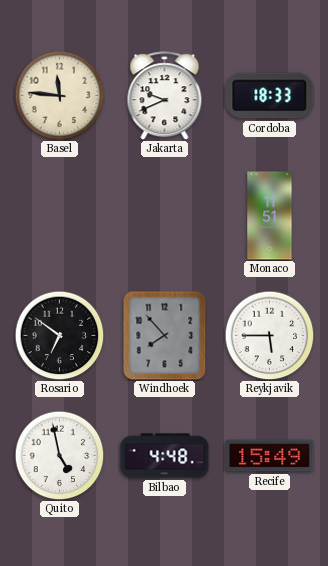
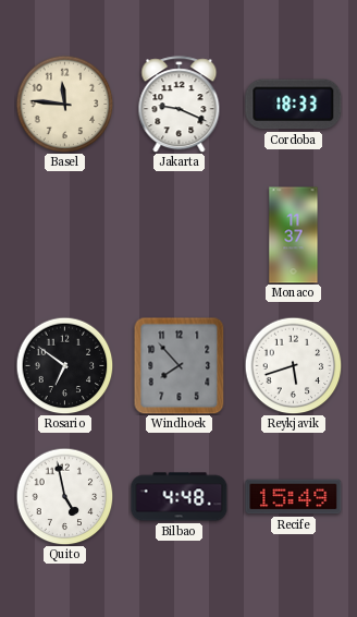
Jakarta: 9:41 -> 9:19
Monaco: 11:51 -> 11:37
Reykjavik: 5:45 -> 5:42
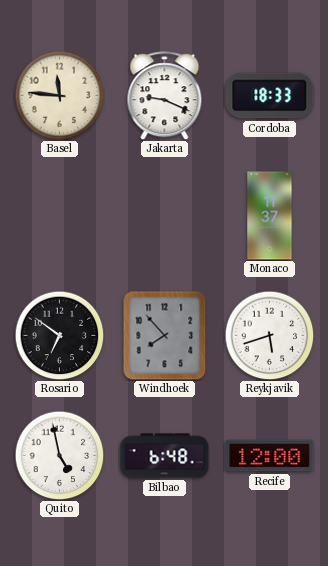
Bilbao: 4:48 -> 6:48
Recife: 15:49 -> 12:00
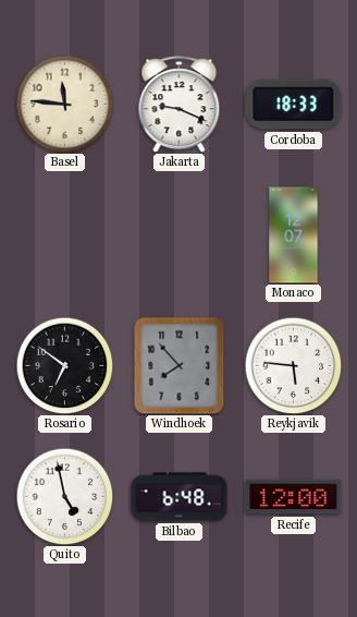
Monaco: 11:37 -> 12:07
Reykjavik: 5:42 -> 5:46
